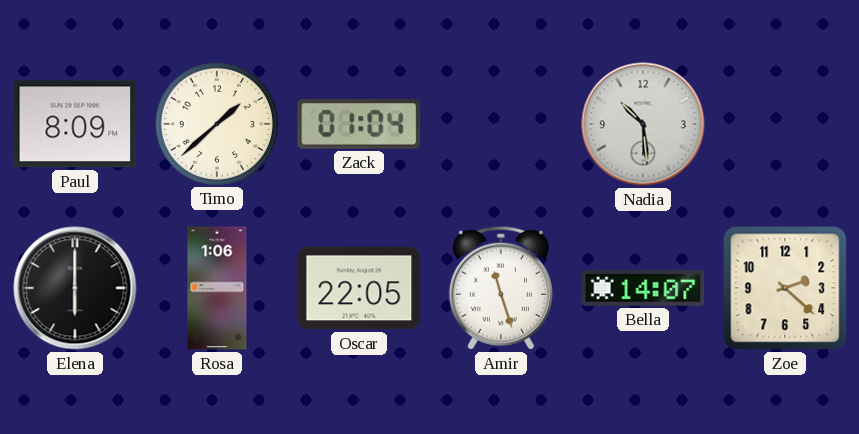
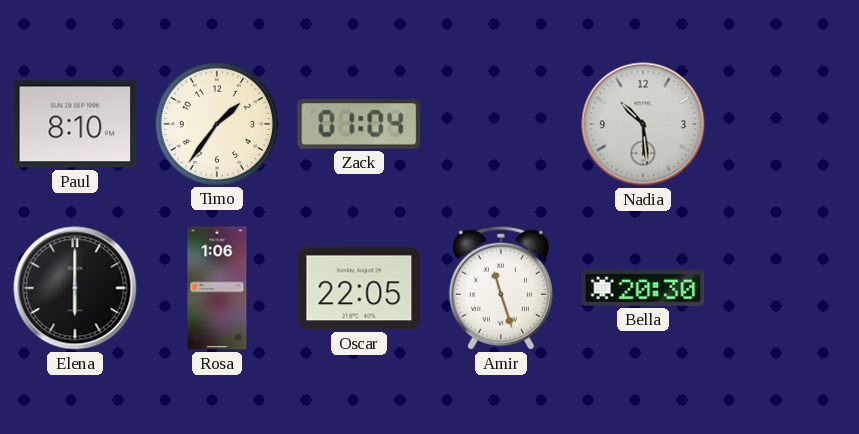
Paul: 8:09 -> 8:10
Timo: 1:38 -> 1:36
Bella: 14:07 -> 20:30
Zoe: 2:22 -> none
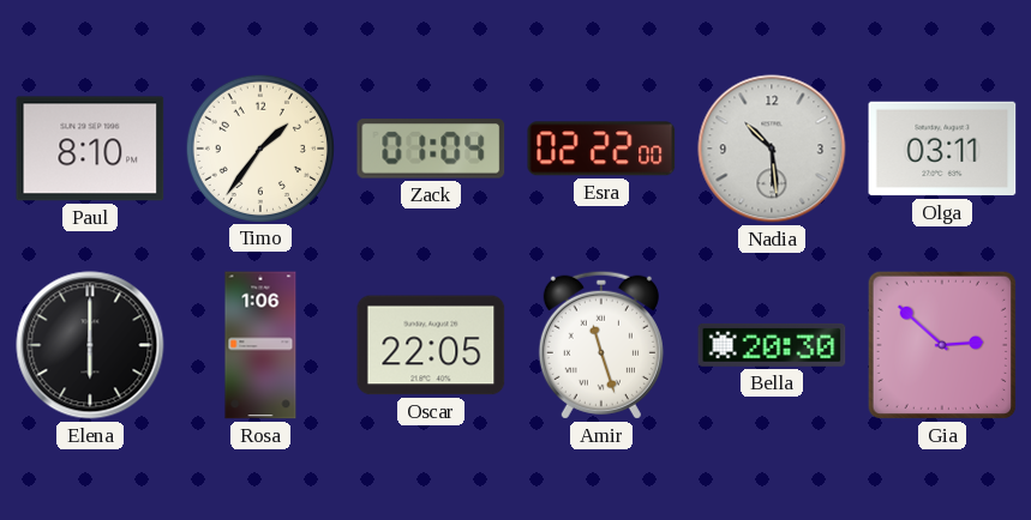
Esra: none -> 02:22
Olga: none -> 03:11
Gia: none -> 2:52
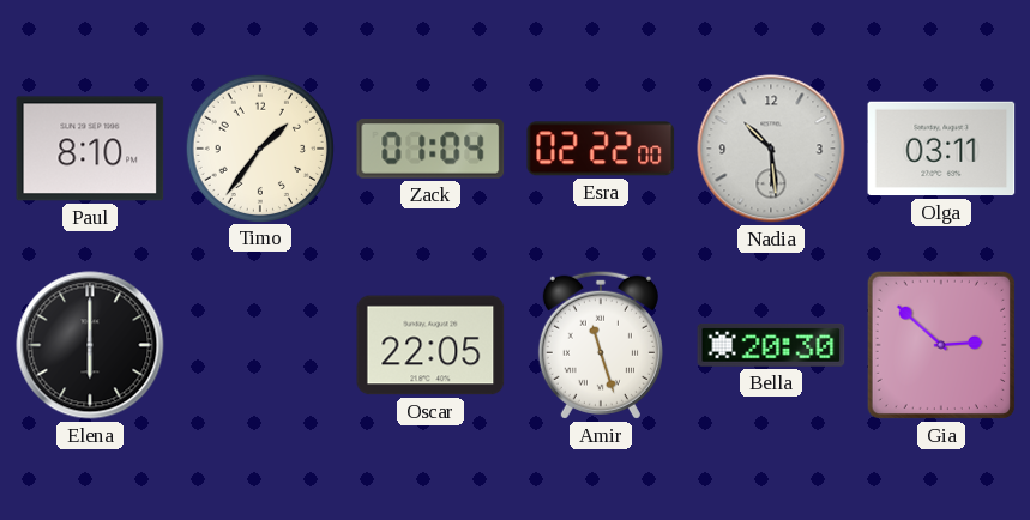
Rosa: 1:06 -> none
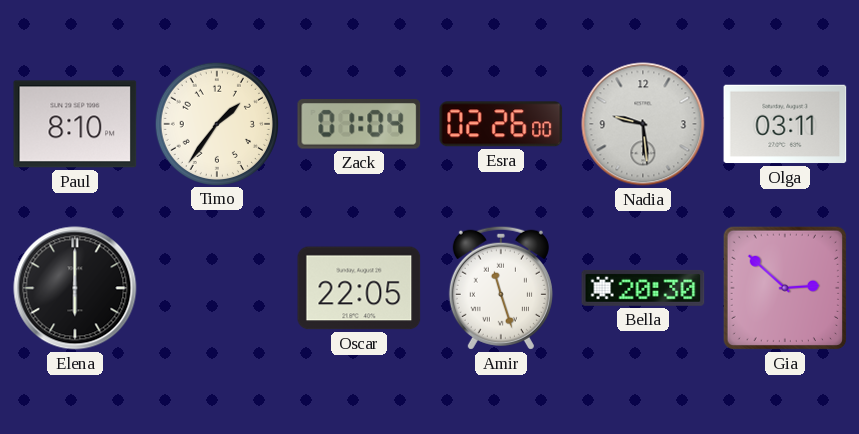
Esra: 02:22 -> 02:26
Nadia: 10:29 -> 9:29
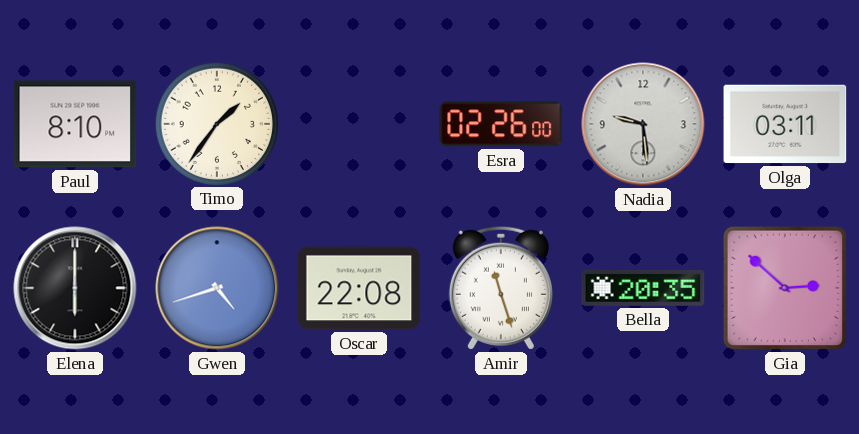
Zack: 01:04 -> none
Gwen: none -> 4:42
Oscar: 22:05 -> 22:08
Bella: 20:30 -> 20:35
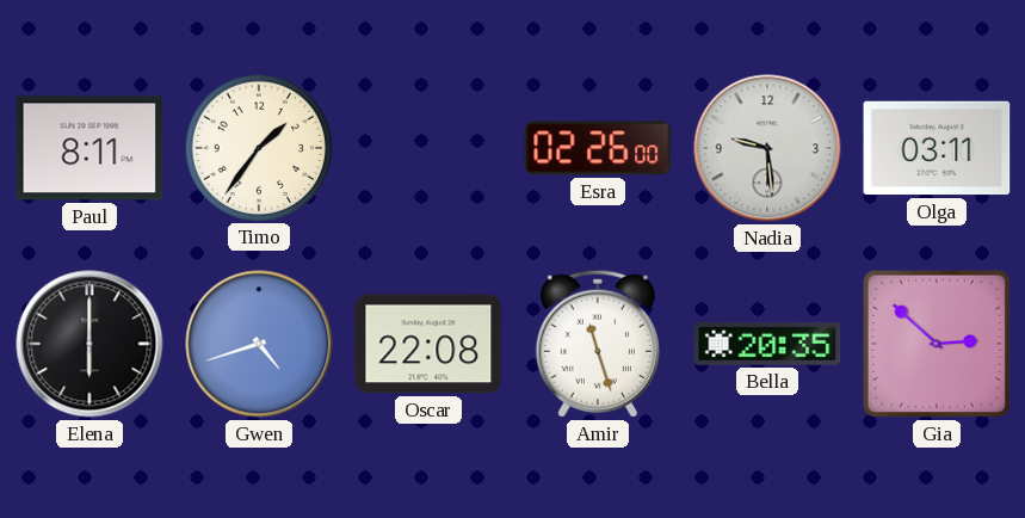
Paul: 8:10 -> 8:11
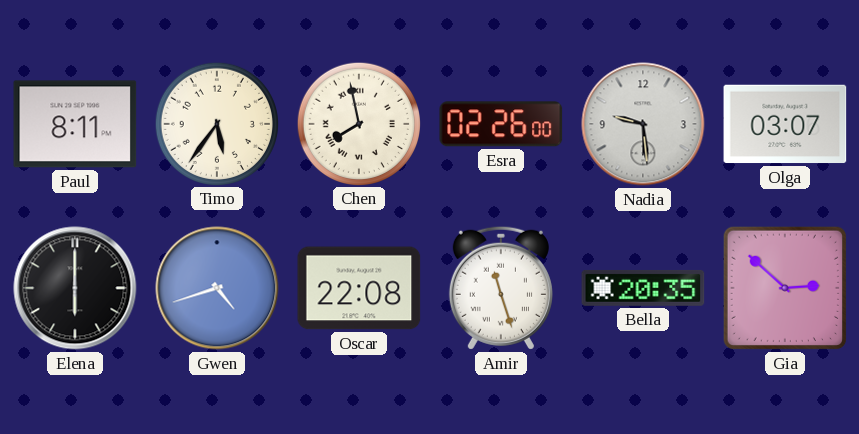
Timo: 1:36 -> 5:36
Chen: none -> 7:58
Olga: 03:11 -> 03:07
